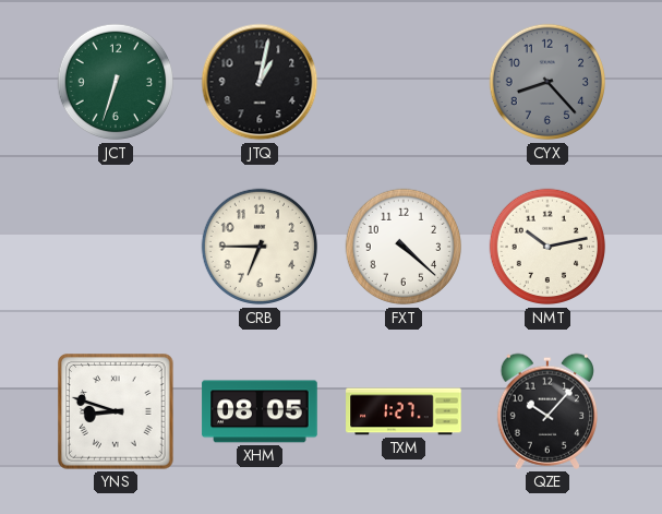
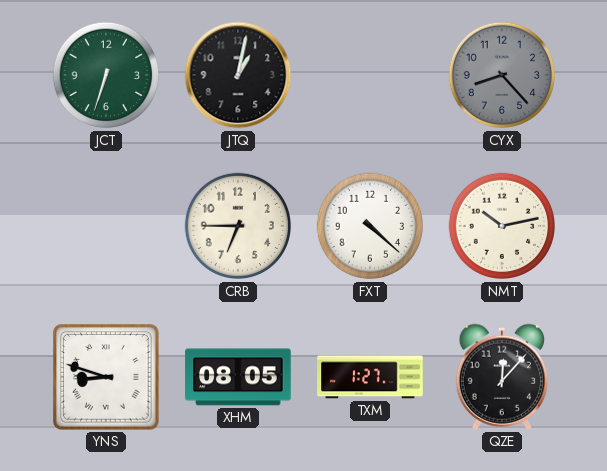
QZE: 10:07 -> 12:07
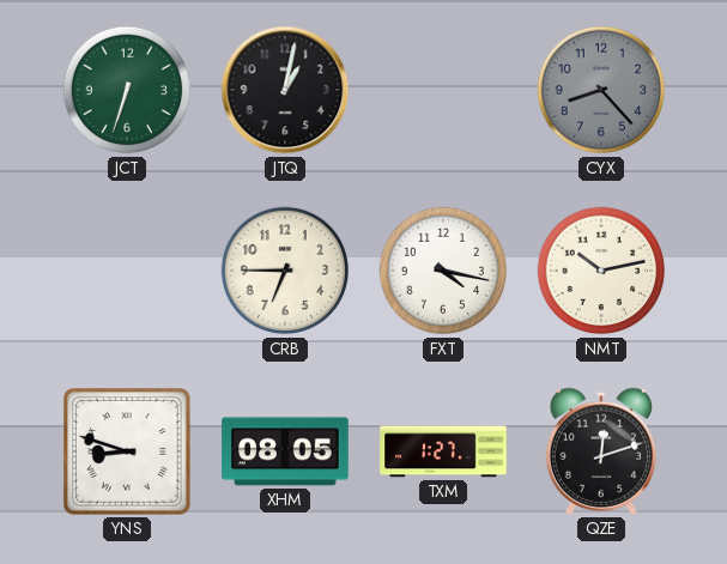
FXT: 4:22 -> 4:17
QZE: 12:07 -> 12:12
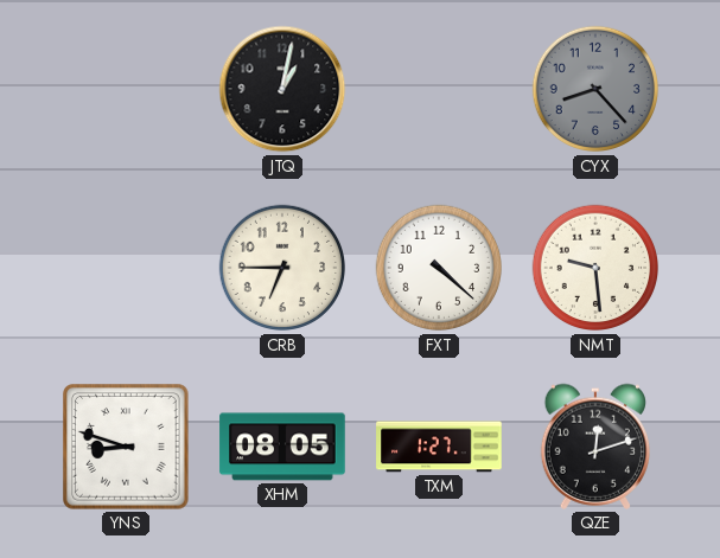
JCT: 6:33 -> none
FXT: 4:17 -> 4:22
NMT: 10:13 -> 9:29
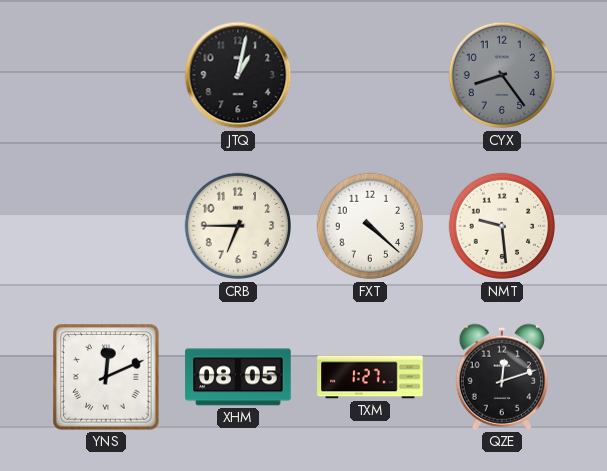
CYX: 8:23 -> 8:24
YNS: 8:48 -> 12:11
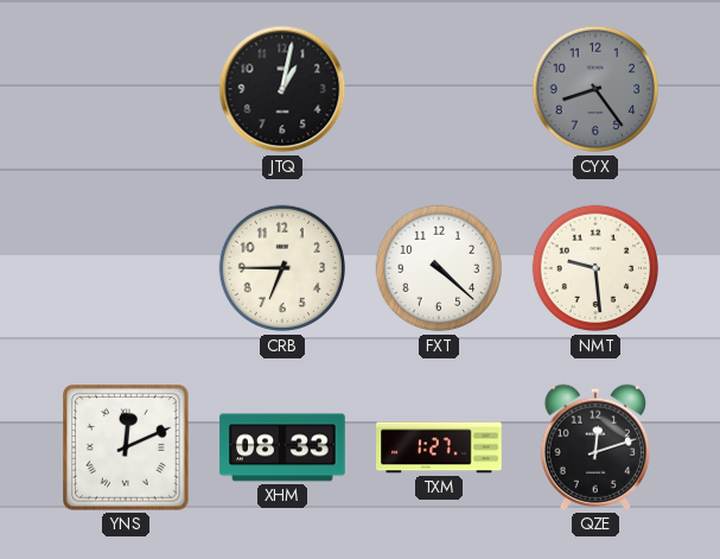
XHM: 08:05 -> 08:33
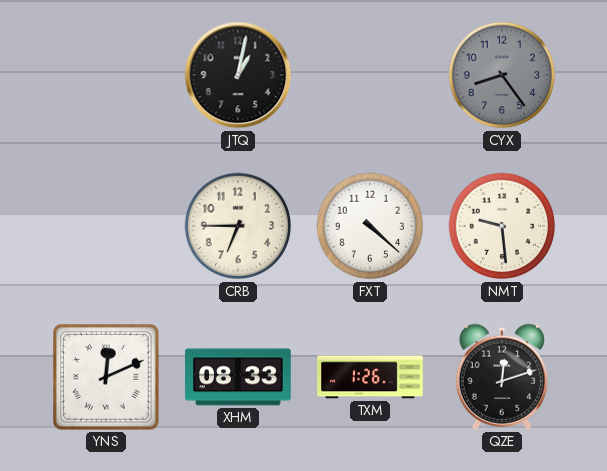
TXM: 1:27 -> 1:26
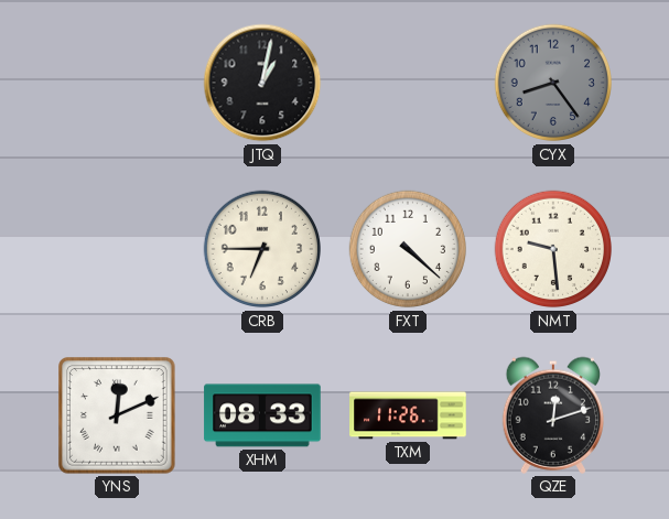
TXM: 1:26 -> 11:26
